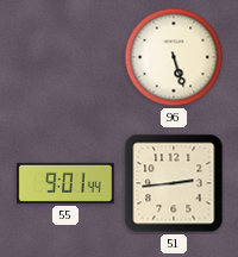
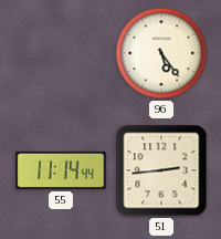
96: 5:27 -> 5:24
55: 9:01 -> 11:14
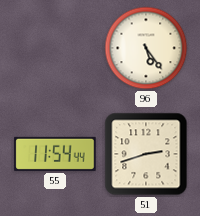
55: 11:14 -> 11:54
51: 2:44 -> 2:42
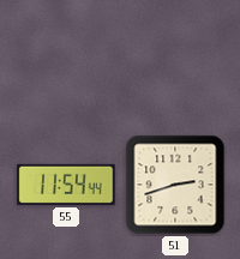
96: 5:24 -> none
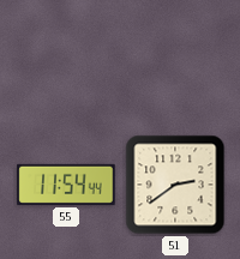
51: 2:42 -> 2:39
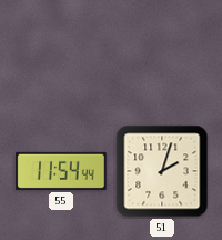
51: 2:39 -> 2:03
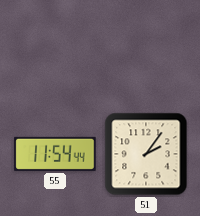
51: 2:03 -> 2:06
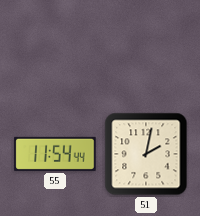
51: 2:06 -> 2:02
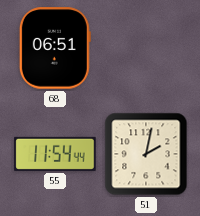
68: none -> 06:51
